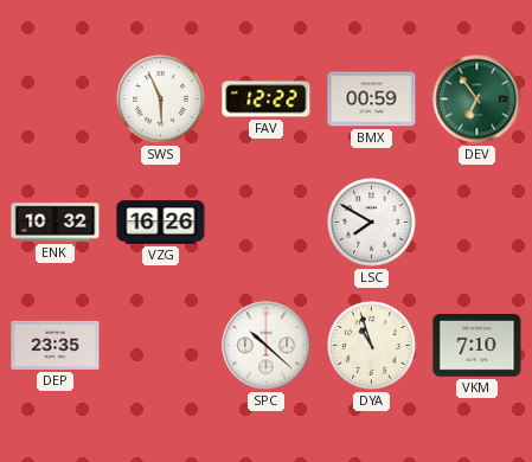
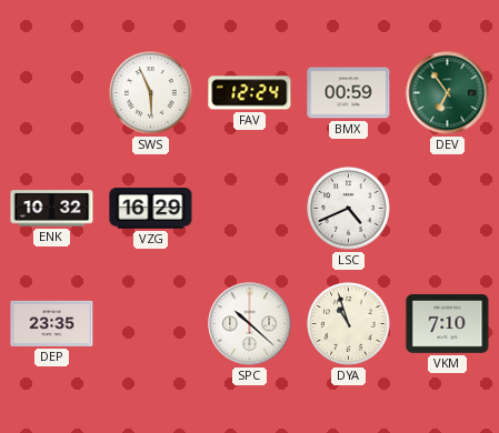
FAV: 12:22 -> 12:24
VZG: 16:26 -> 16:29
LSC: 7:50 -> 4:41
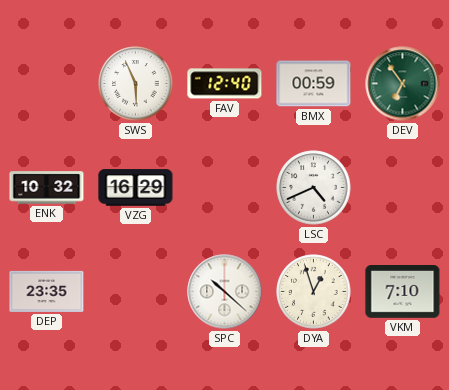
FAV: 12:24 -> 12:40
DYA: 10:57 -> 12:57
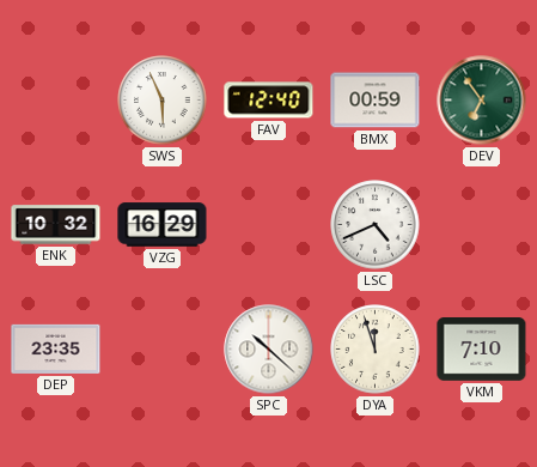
DYA: 12:57 -> 11:57
